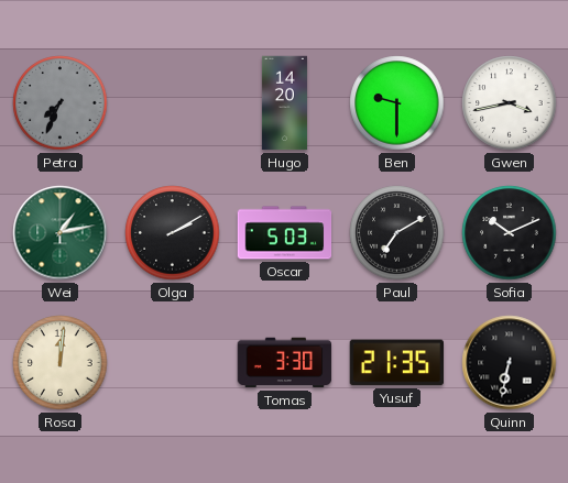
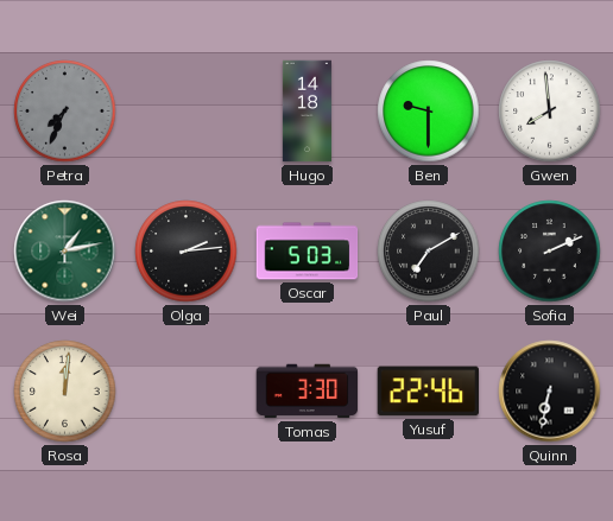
Hugo: 14:20 -> 14:18
Gwen: 3:43 -> 7:59
Olga: 2:10 -> 2:14
Sofia: 10:11 -> 2:11
Yusuf: 21:35 -> 22:46
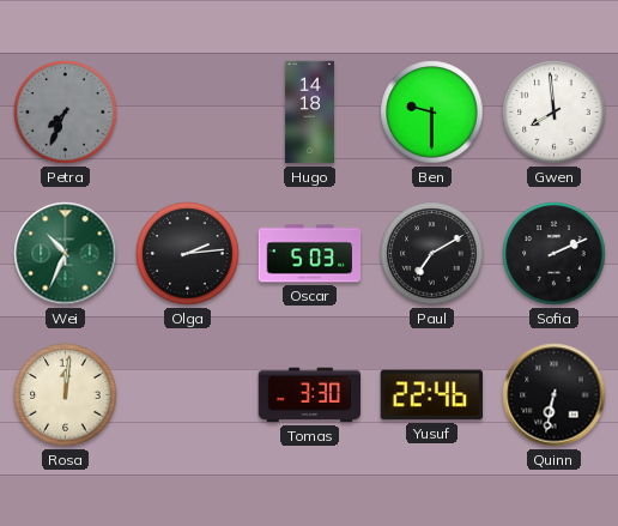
Wei: 1:13 -> 10:34
